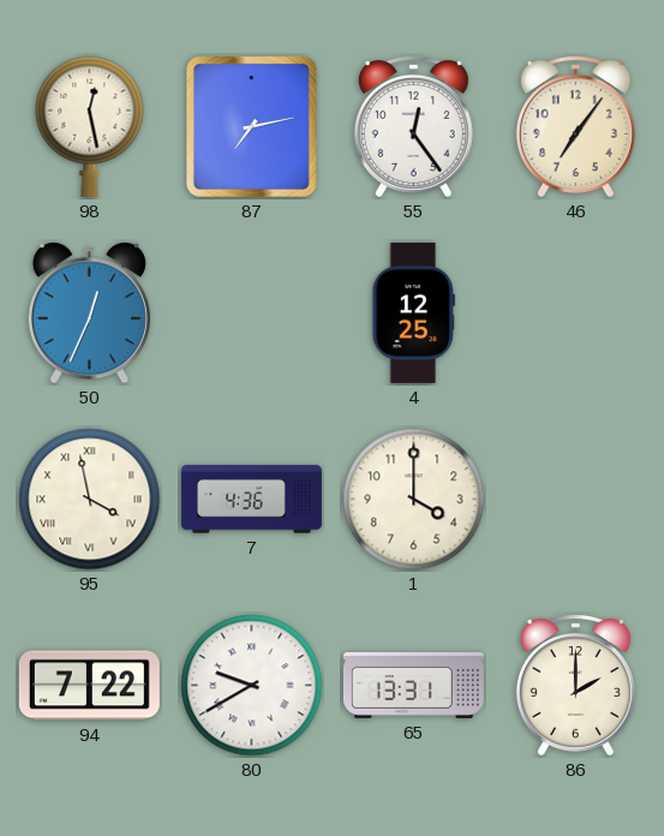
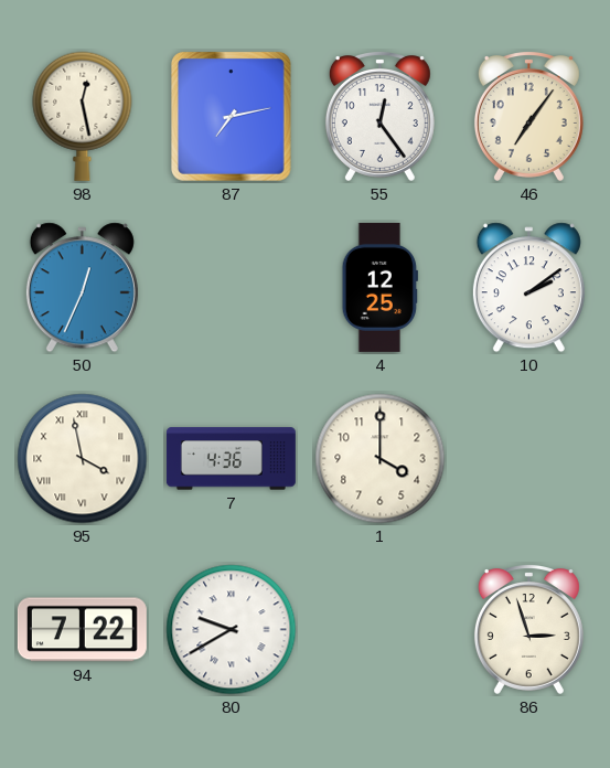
10: none -> 2:09
65: 13:31 -> none
86: 2:00 -> 2:57
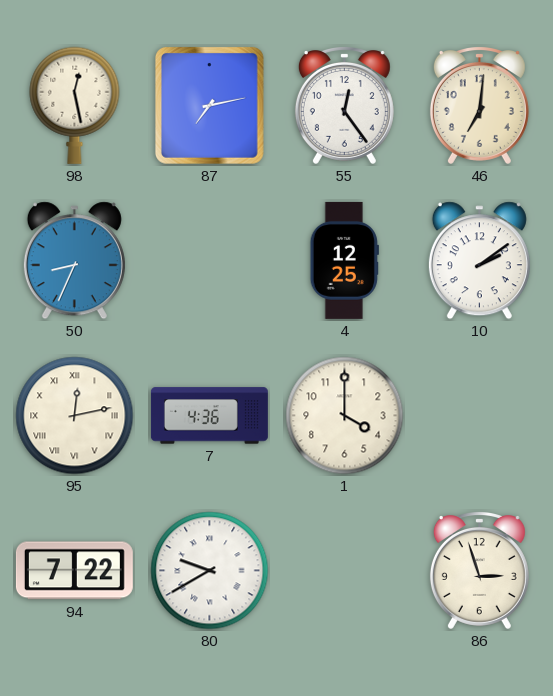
46: 7:06 -> 7:01
50: 12:34 -> 8:34
95: 3:58 -> 12:13
